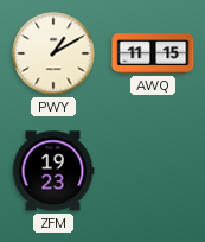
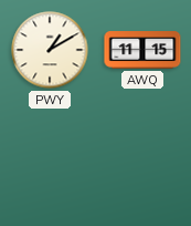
ZFM: 19:23 -> none
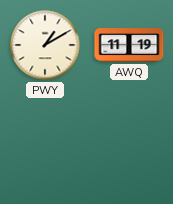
AWQ: 11:15 -> 11:19
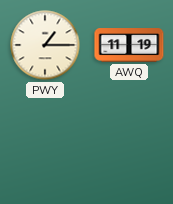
PWY: 1:10 -> 1:15
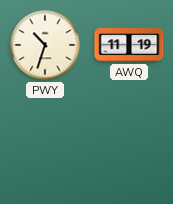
PWY: 1:15 -> 10:33
